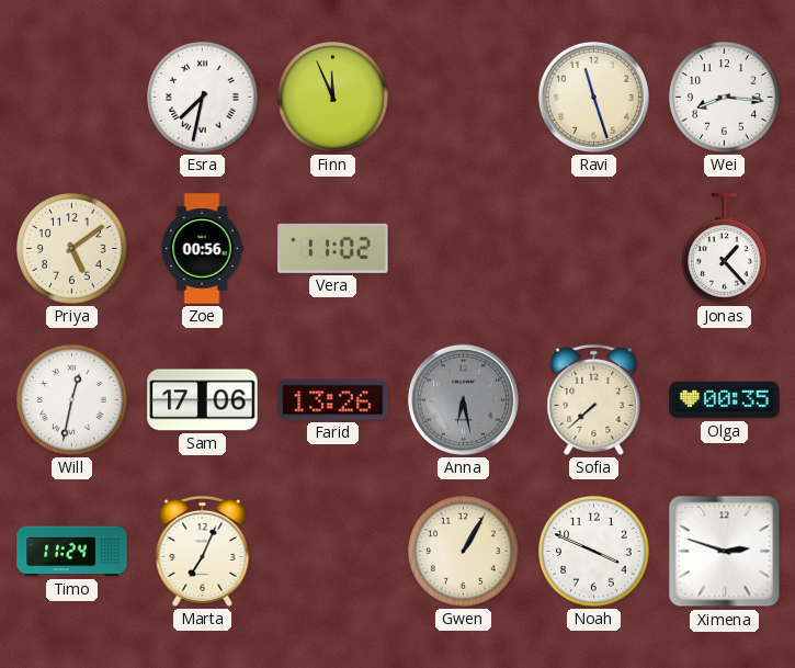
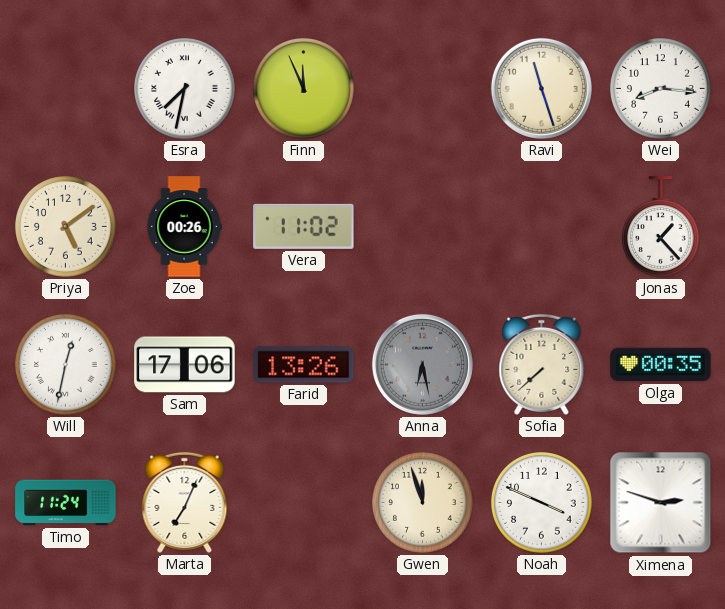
Zoe: 00:56 -> 00:26
Gwen: 1:05 -> 11:57
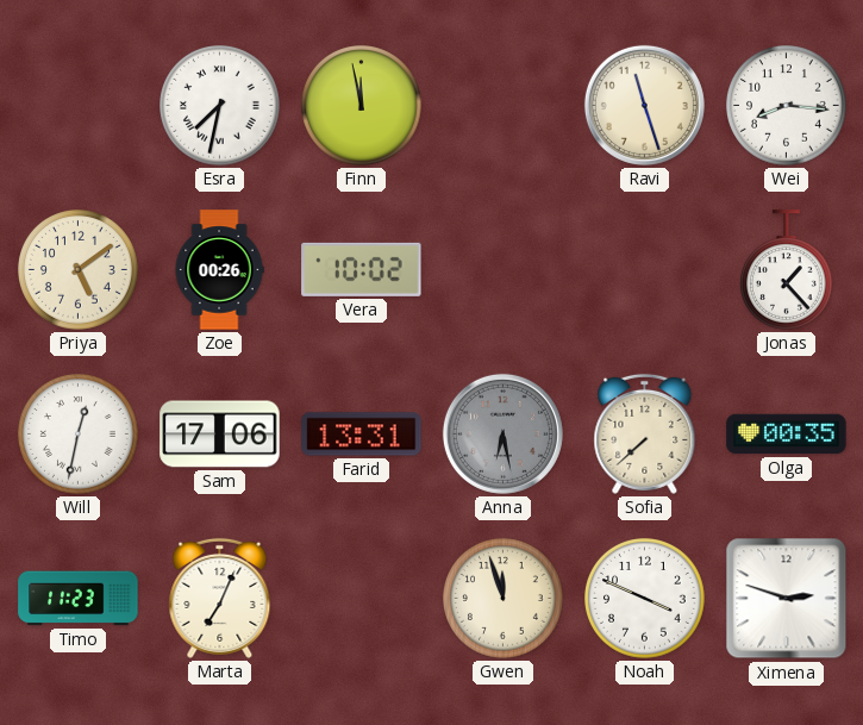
Finn: 11:56 -> 11:58
Vera: 11:02 -> 10:02
Farid: 13:26 -> 13:31
Timo: 11:24 -> 11:23
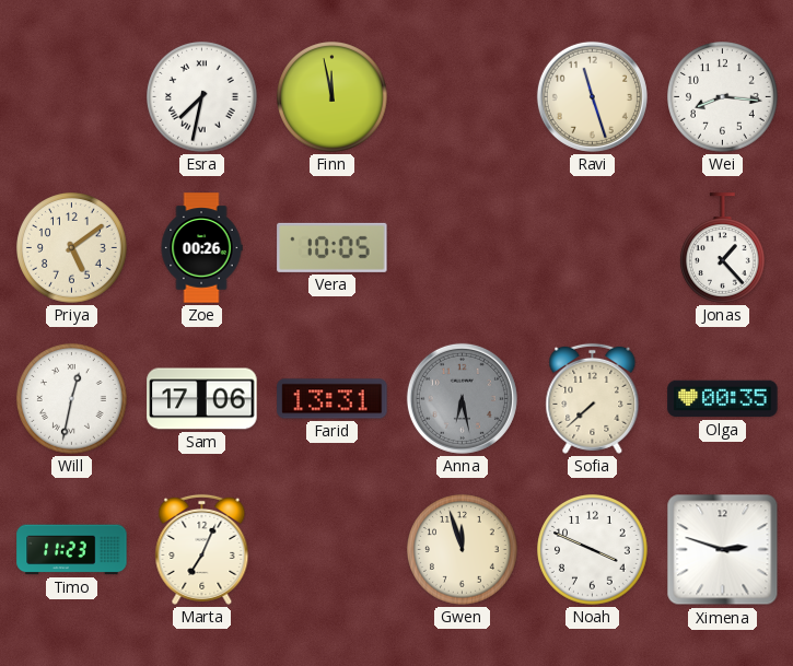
Vera: 10:02 -> 10:05
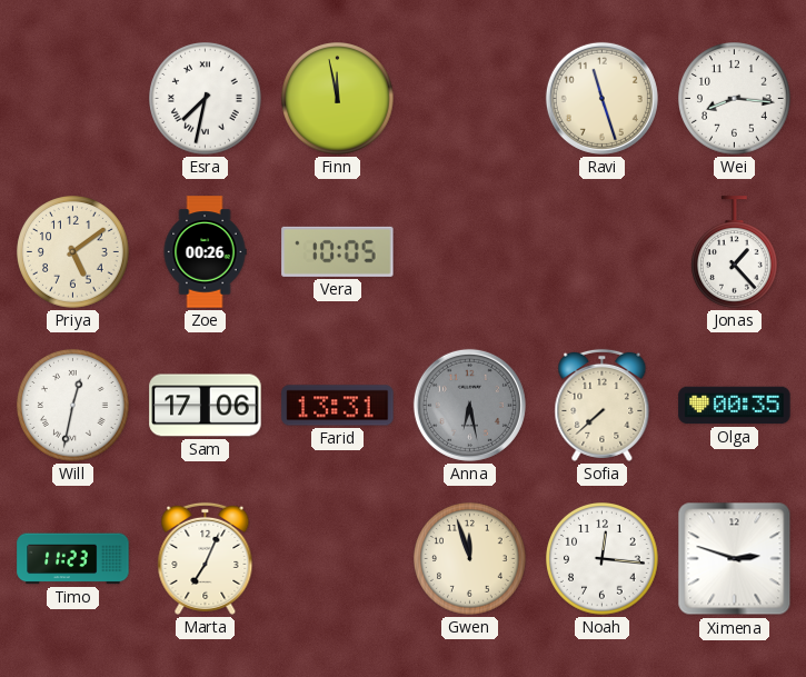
Noah: 3:49 -> 12:16
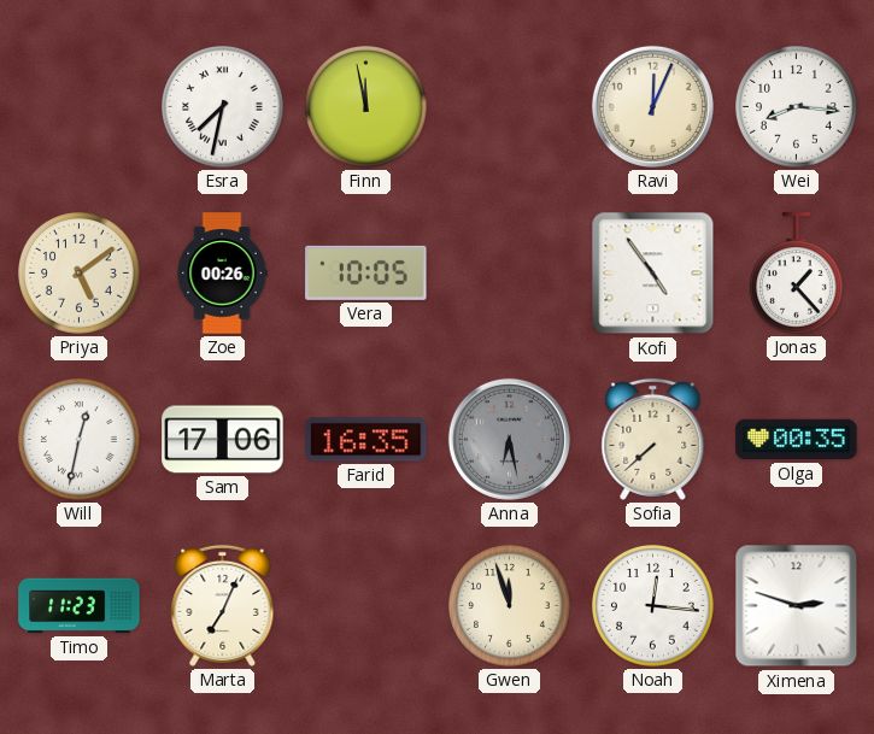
Ravi: 11:27 -> 12:04
Kofi: none -> 4:54
Farid: 13:31 -> 16:35
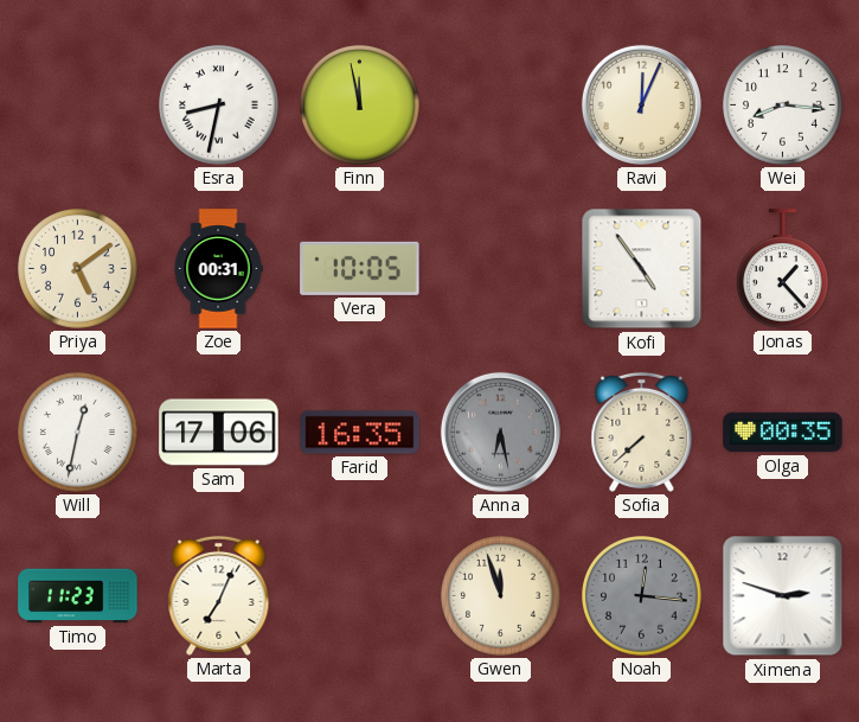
Esra: 7:32 -> 8:32
Zoe: 00:26 -> 00:31
Noah dial: white -> grey
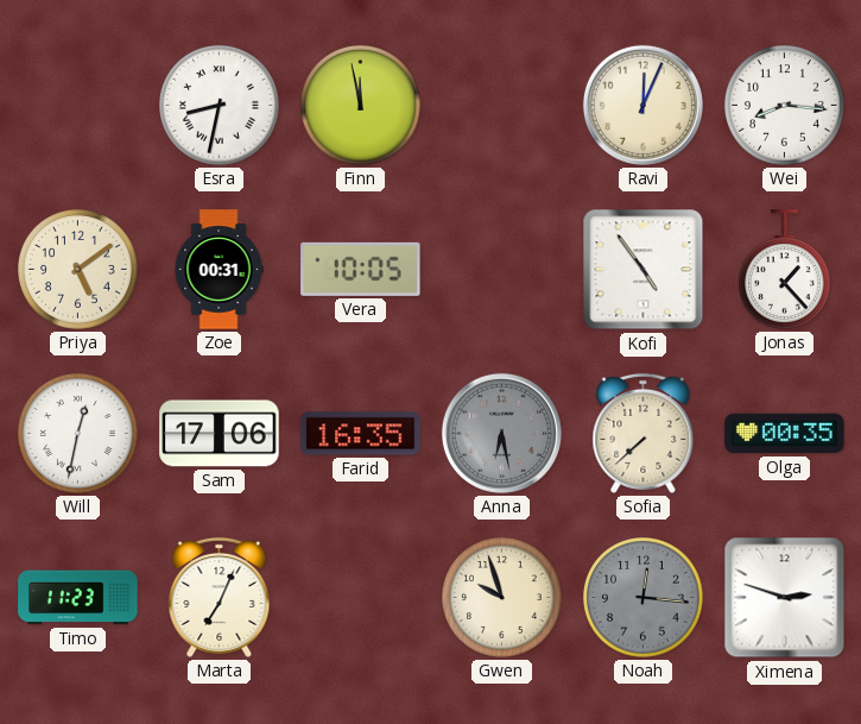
Gwen: 11:57 -> 9:57
